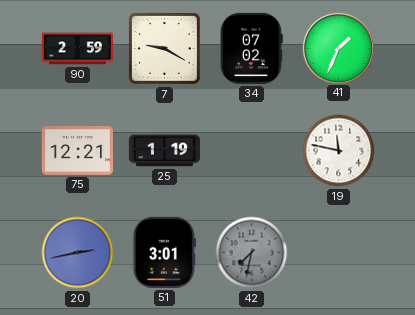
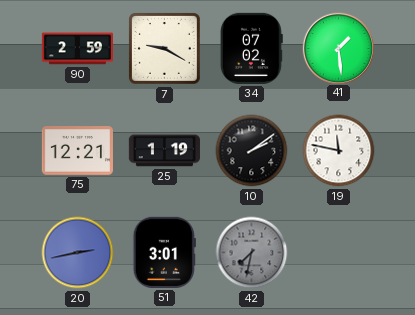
41: 1:34 -> 1:29
10: none -> 2:09
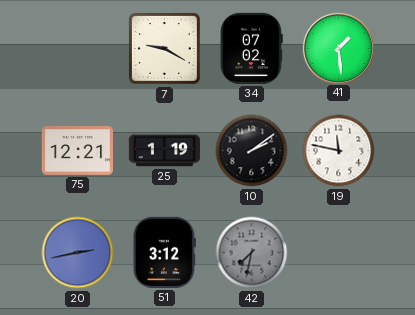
90: 2:59 -> none
51: 3:01 -> 3:12
